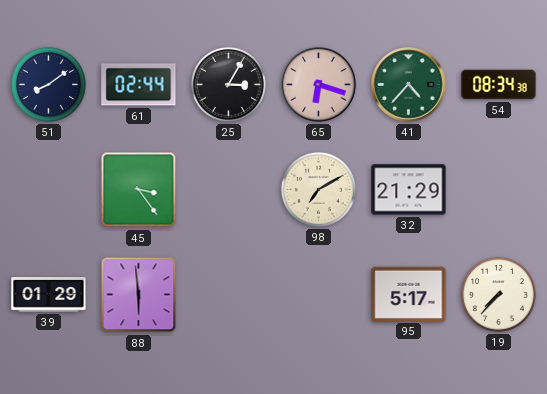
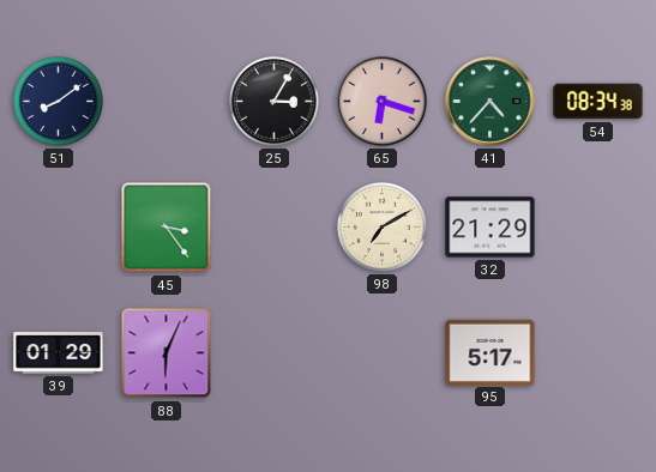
61: 02:44 -> none
88: 5:59 -> 6:04
19: 7:37 -> none
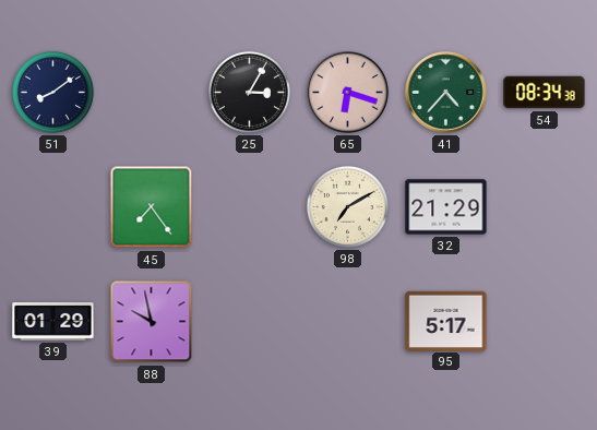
45: 3:24 -> 7:24
88: 6:04 -> 9:58
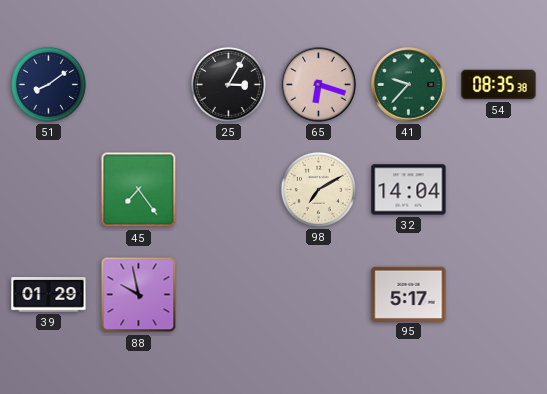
41: 4:37 -> 9:37
54: 08:34 -> 08:35
32: 21:29 -> 14:04
